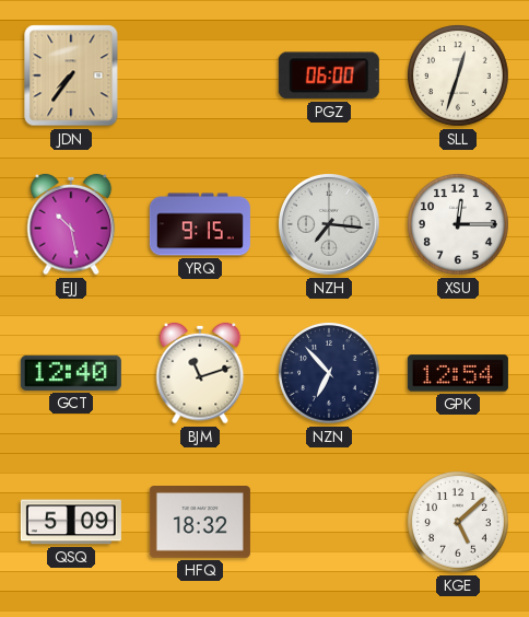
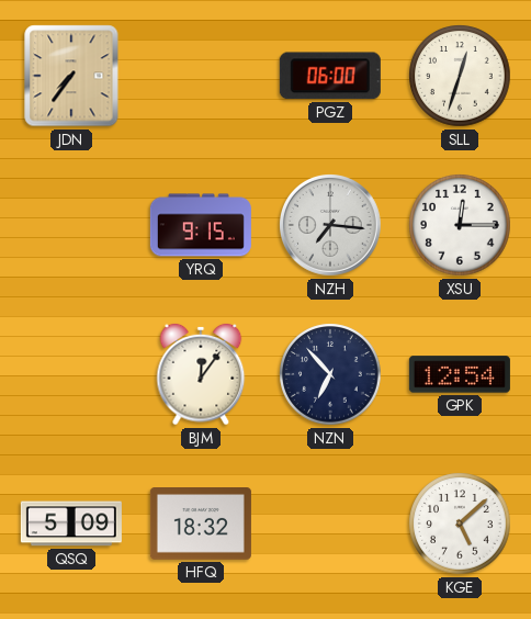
EJJ: 10:28 -> none
GCT: 12:40 -> none
BJM: 11:12 -> 12:06
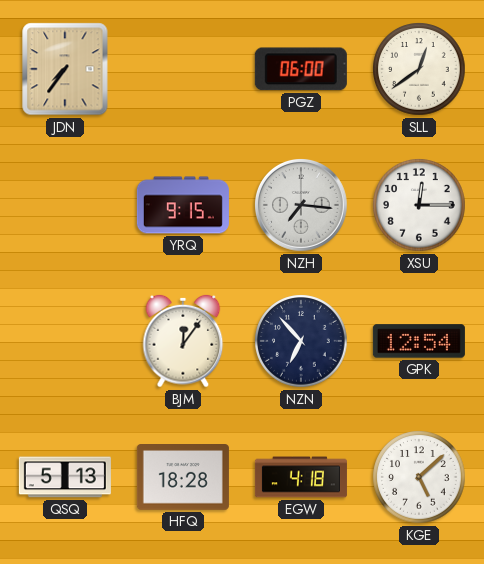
SLL: 12:33 -> 12:39
QSQ: 5:09 -> 5:13
HFQ: 18:32 -> 18:28
EGW: none -> 4:18
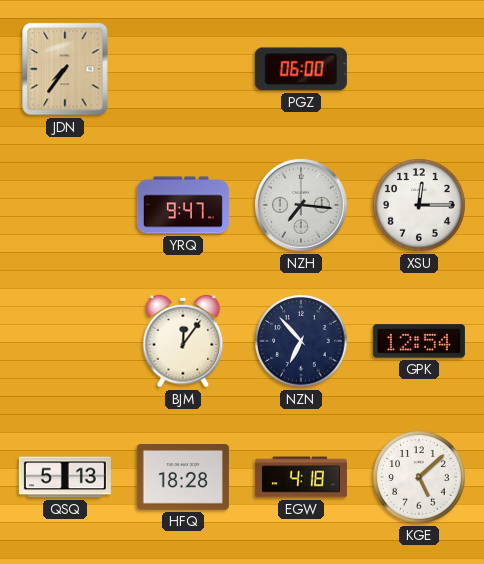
SLL: 12:39 -> none
YRQ: 9:15 -> 9:47
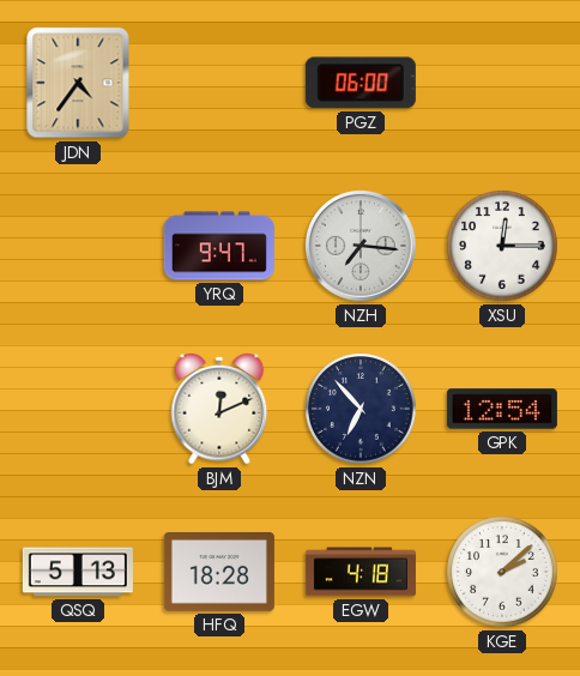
JDN: 7:36 -> 4:36
BJM: 12:06 -> 12:11
KGE: 5:08 -> 2:08
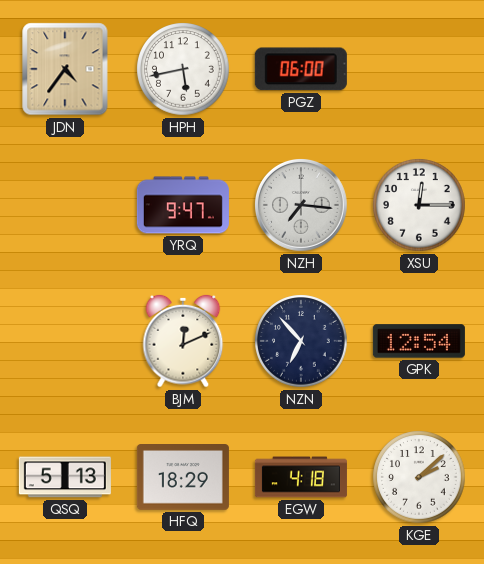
HPH: none -> 5:43
HFQ: 18:28 -> 18:29
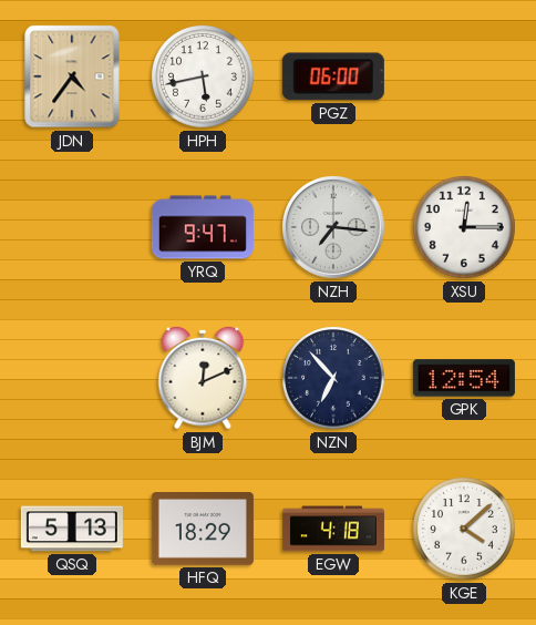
KGE: 2:08 -> 4:08
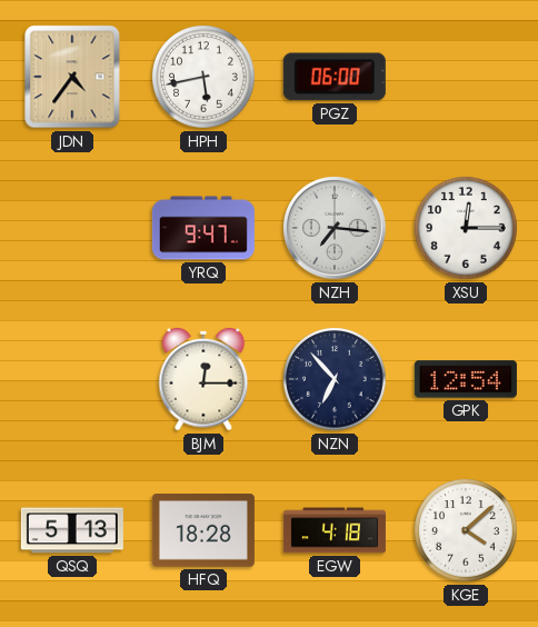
BJM: 12:11 -> 12:15
HFQ: 18:29 -> 18:28
